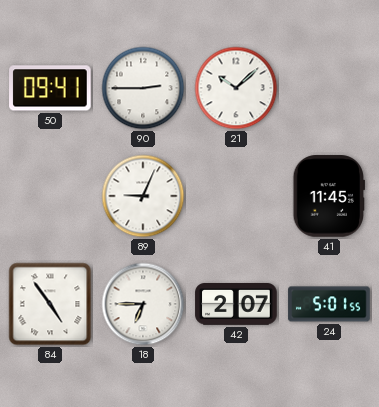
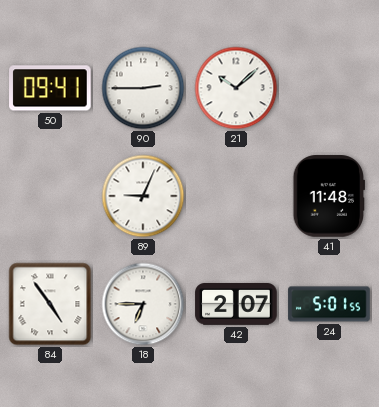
41: 11:45 -> 11:48
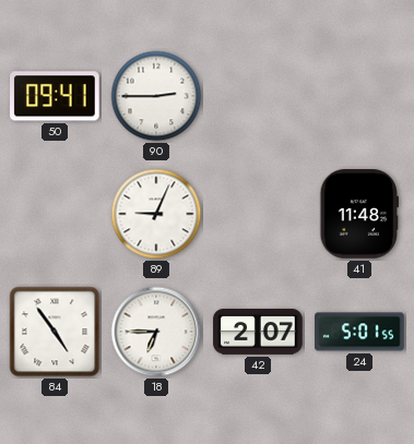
21: 10:08 -> none
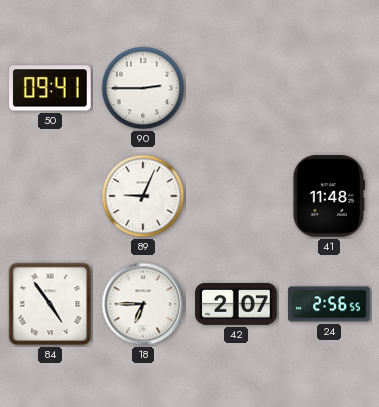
24: 5:01 -> 2:56
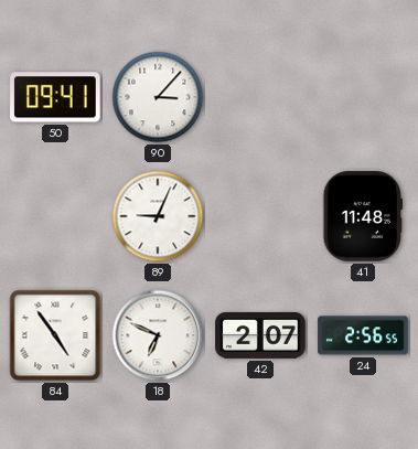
90: 2:45 -> 3:07
18: 6:45 -> 6:49
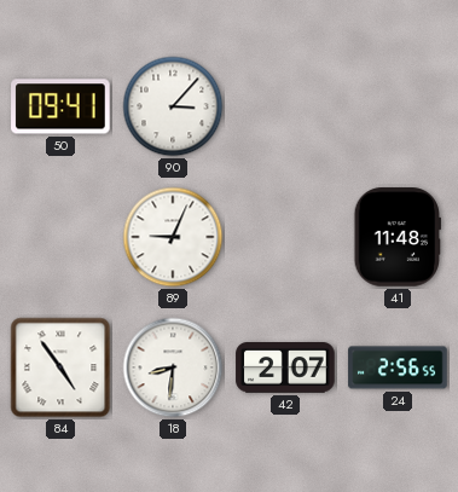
18: 6:49 -> 8:31
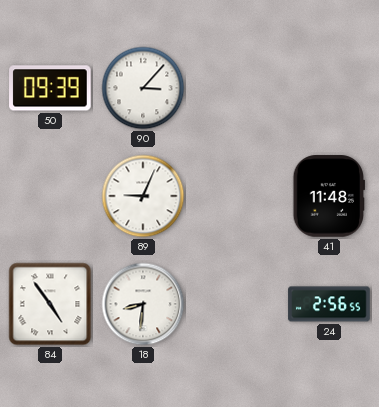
50: 09:41 -> 09:39
42: 2:07 -> none
